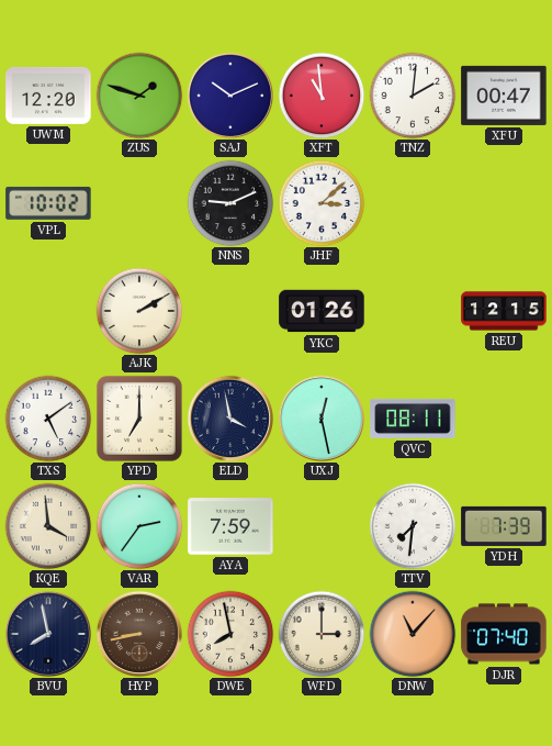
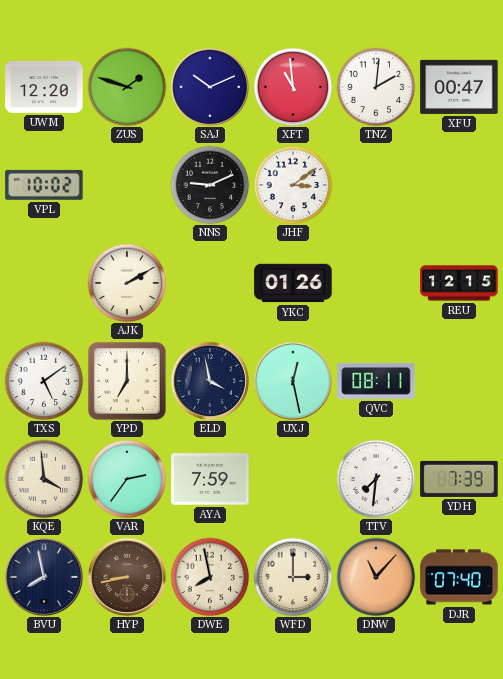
JHF: 3:08 -> 3:09
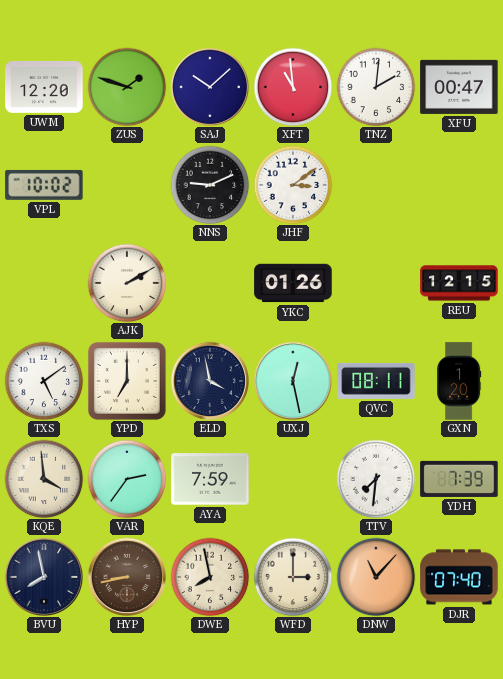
SAJ: 10:11 -> 10:08
GXN: none -> 1:20
